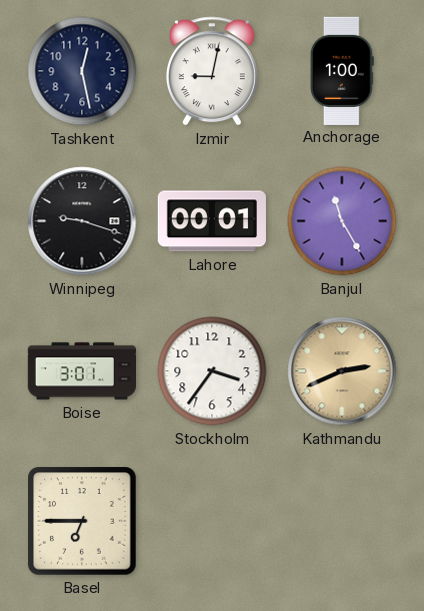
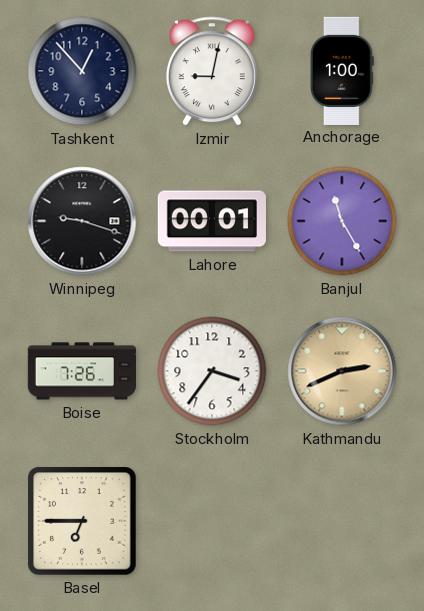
Tashkent: 12:28 -> 12:53
Boise: 3:01 -> 7:26
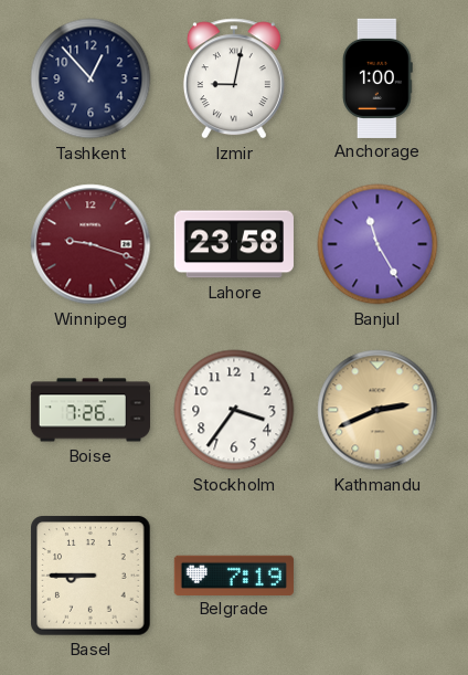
Winnipeg dial: black -> burgundy
Lahore: 00:01 -> 23:58
Basel: 6:45 -> 8:45
Belgrade: none -> 7:19
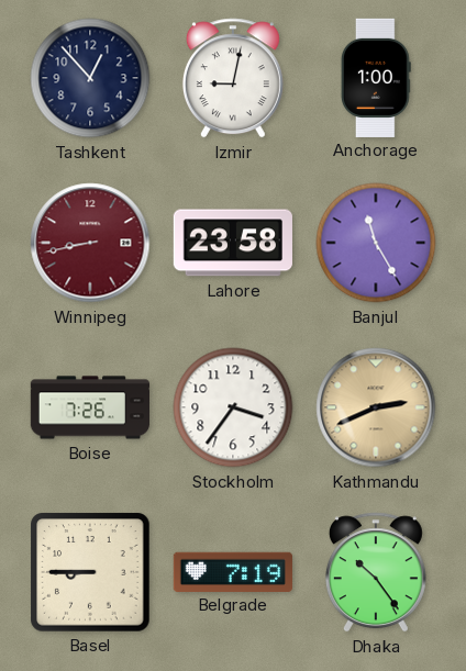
Winnipeg: 9:18 -> 8:43
Dhaka: none -> 10:24
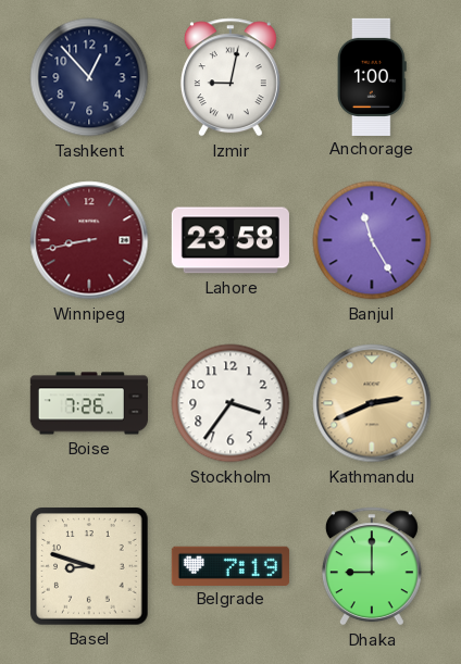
Basel: 8:45 -> 8:48
Dhaka: 10:24 -> 9:00
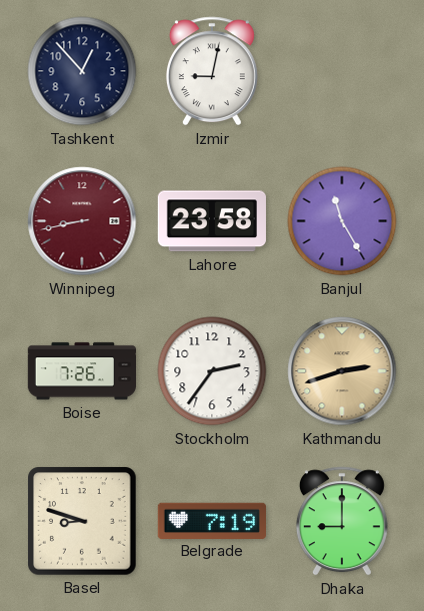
Anchorage: 1:00 -> none
Stockholm: 3:36 -> 2:36
Kathmandu: 2:41 -> 2:42
